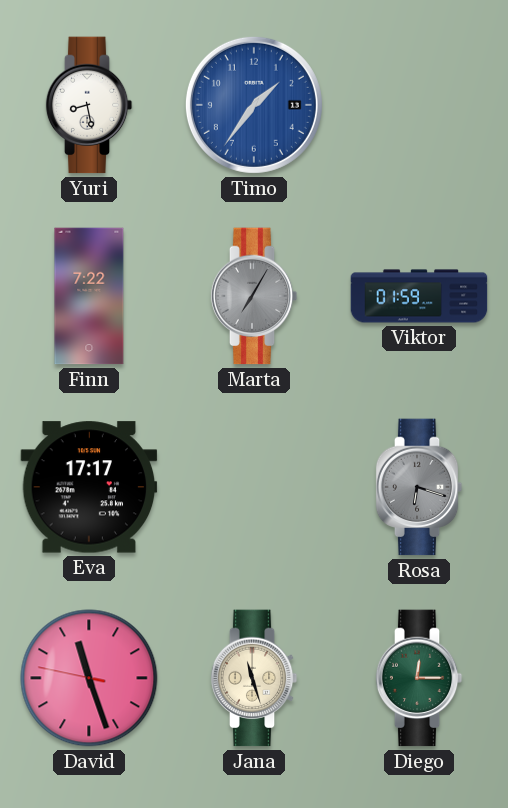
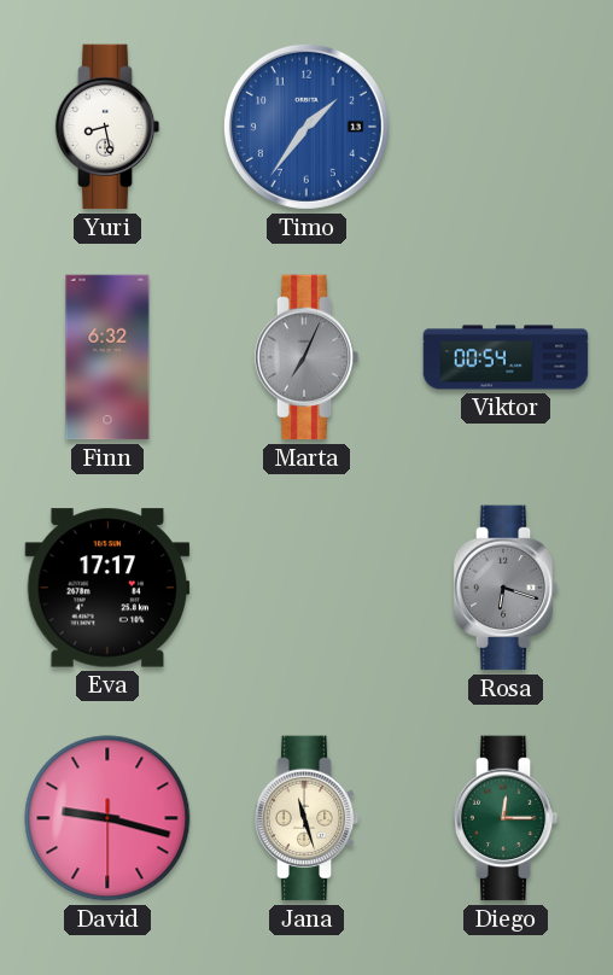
Finn: 7:22 -> 6:32
Marta: 7:05 -> 7:04
Viktor: 01:59 -> 00:54
David: 11:26 -> 9:17
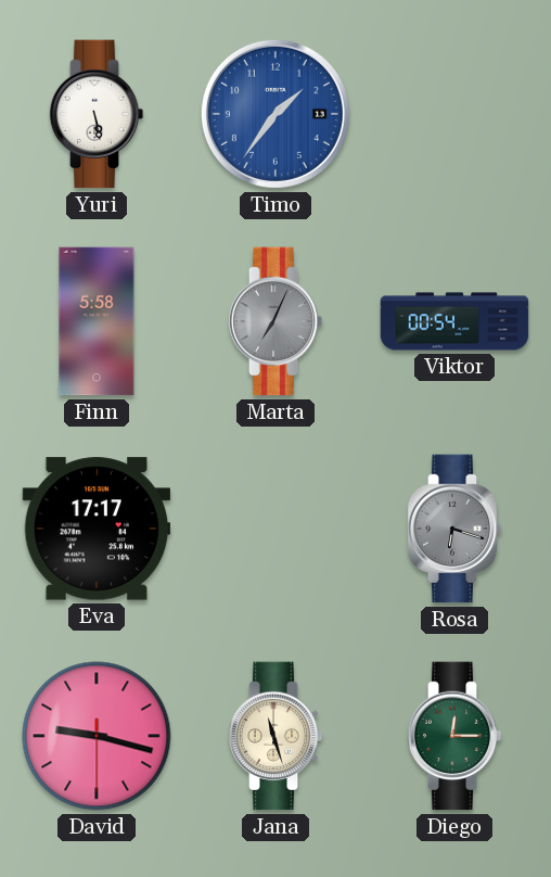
Yuri: 8:28 -> 5:28
Finn: 6:32 -> 5:58
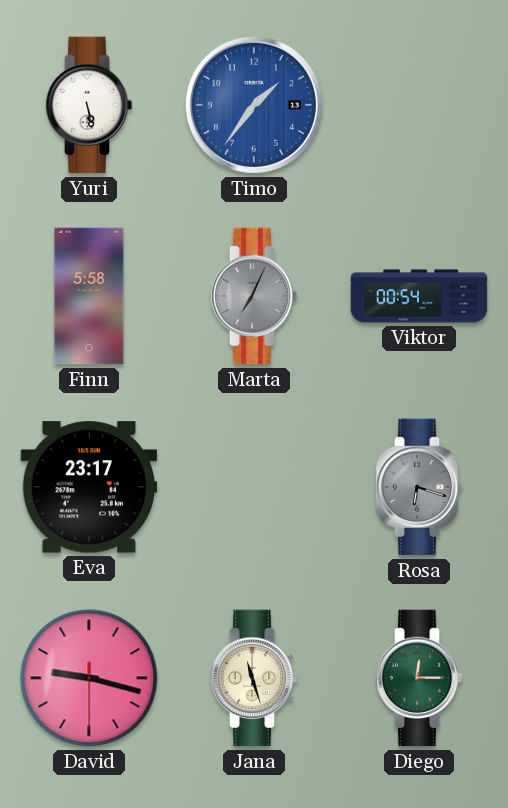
Eva: 17:17 -> 23:17
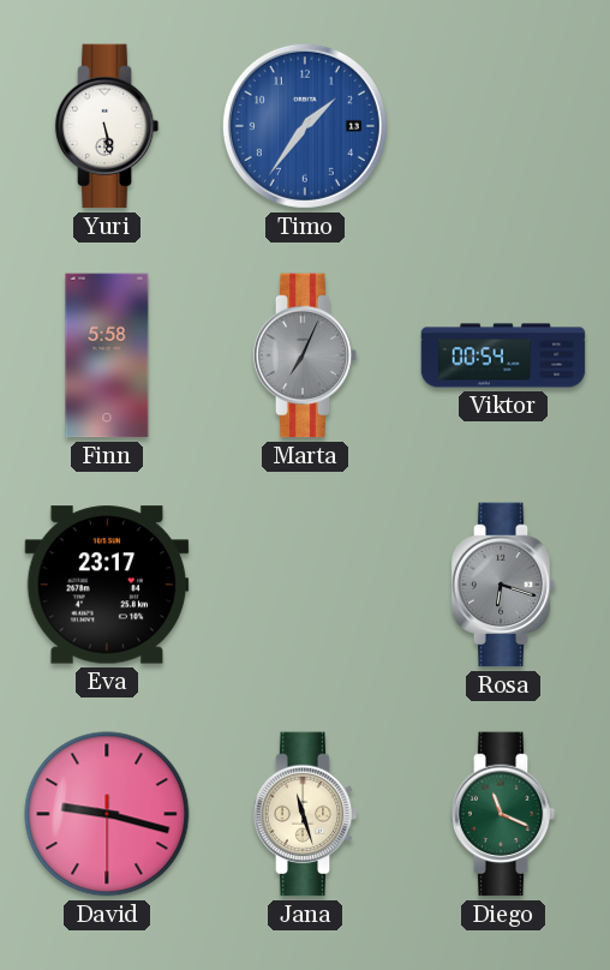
Diego: 12:15 -> 11:19
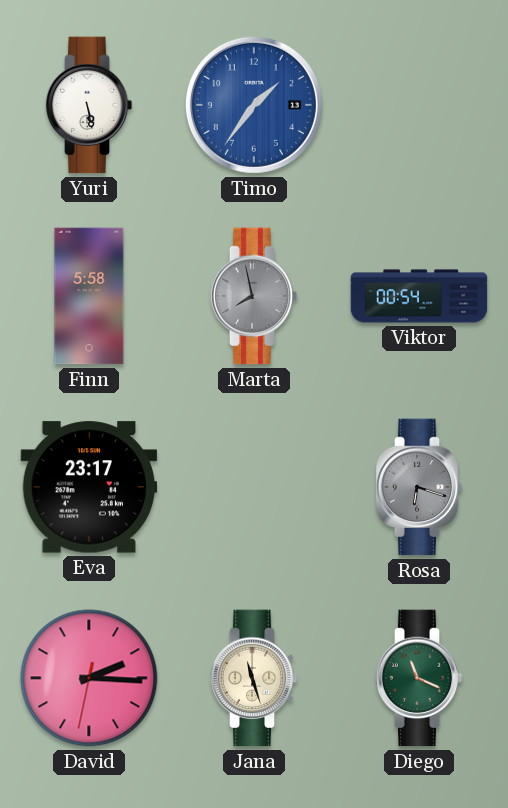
Marta: 7:04 -> 7:58
David: 9:17 -> 2:15
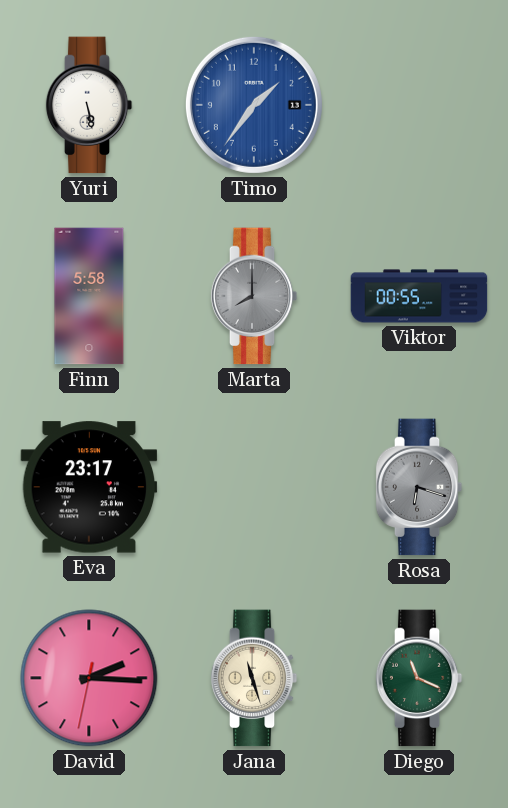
Marta: 7:58 -> 8:00
Viktor: 00:54 -> 00:55
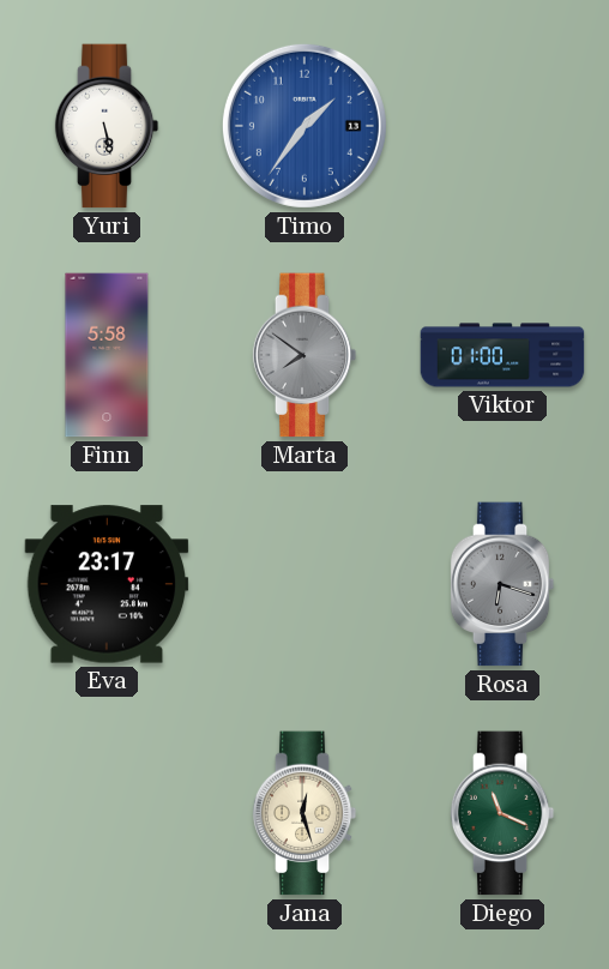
Marta: 8:00 -> 7:51
Viktor: 00:55 -> 01:00
David: 2:15 -> none
Jana: 11:27 -> 12:27
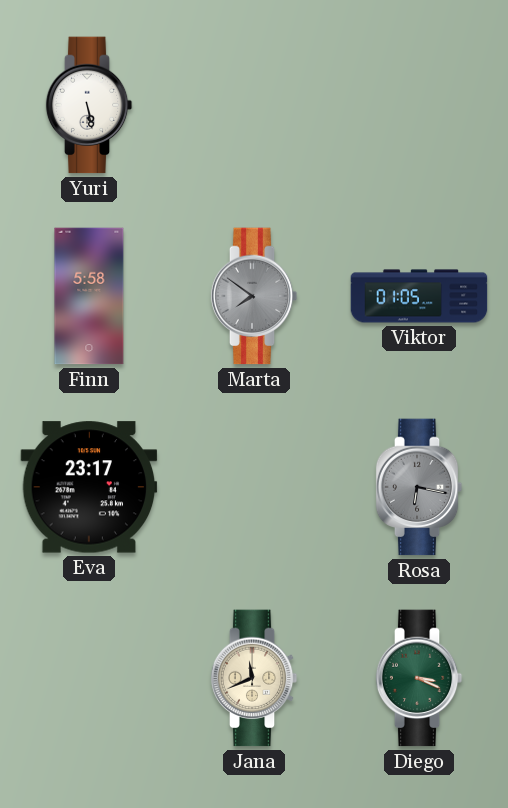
Timo: 1:36 -> none
Viktor: 01:00 -> 01:05
Rosa: 6:18 -> 6:17
Jana: 12:27 -> 11:41
Diego: 11:19 -> 3:19
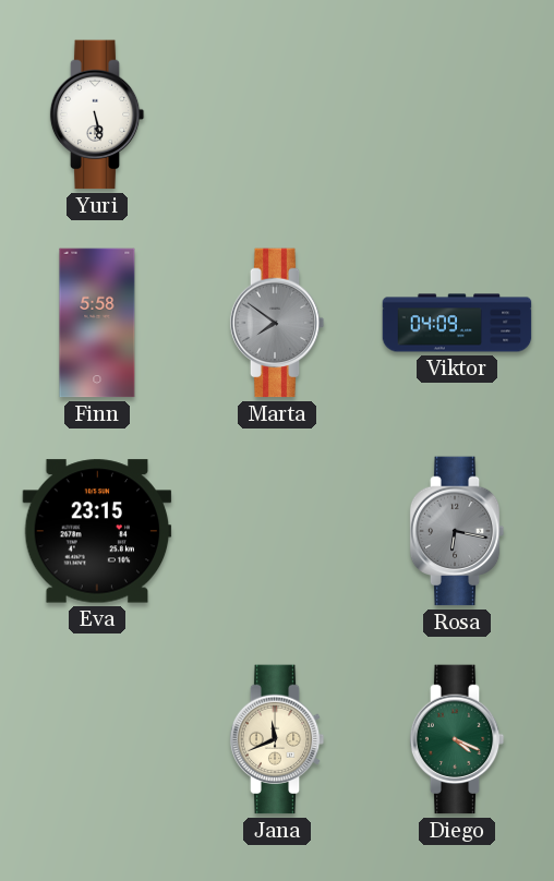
Viktor: 01:05 -> 04:09
Eva: 23:17 -> 23:15
Diego: 3:19 -> 4:19
